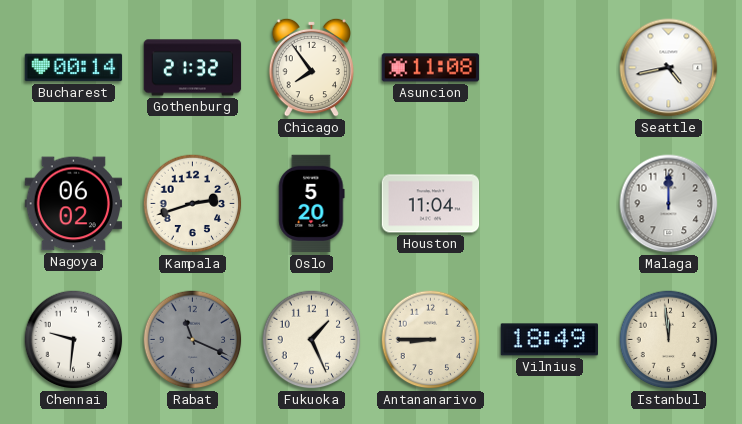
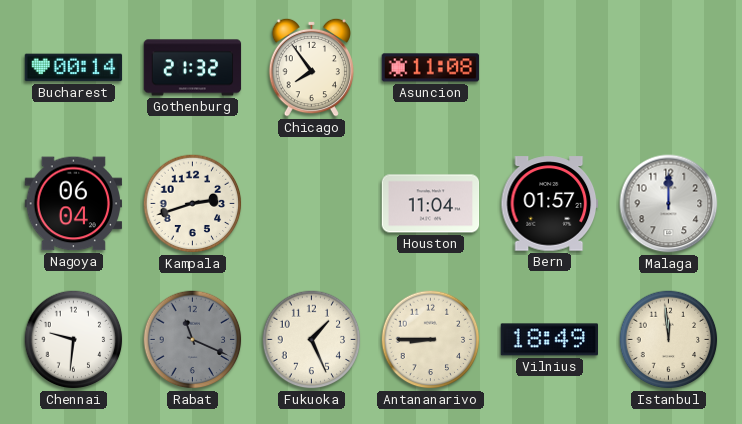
Seattle: 4:43 -> none
Nagoya: 06:02 -> 06:04
Oslo: 5:20 -> none
Bern: none -> 01:57
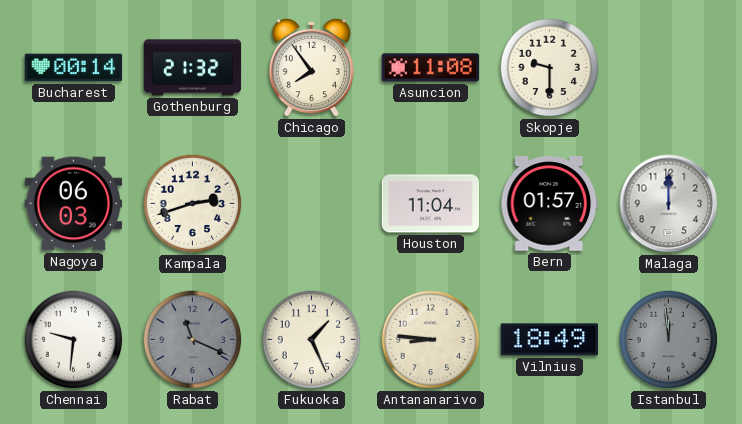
Skopje: none -> 9:30
Nagoya: 06:04 -> 06:03
Antananarivo: 8:45 -> 8:46
Istanbul dial: cream -> grey
